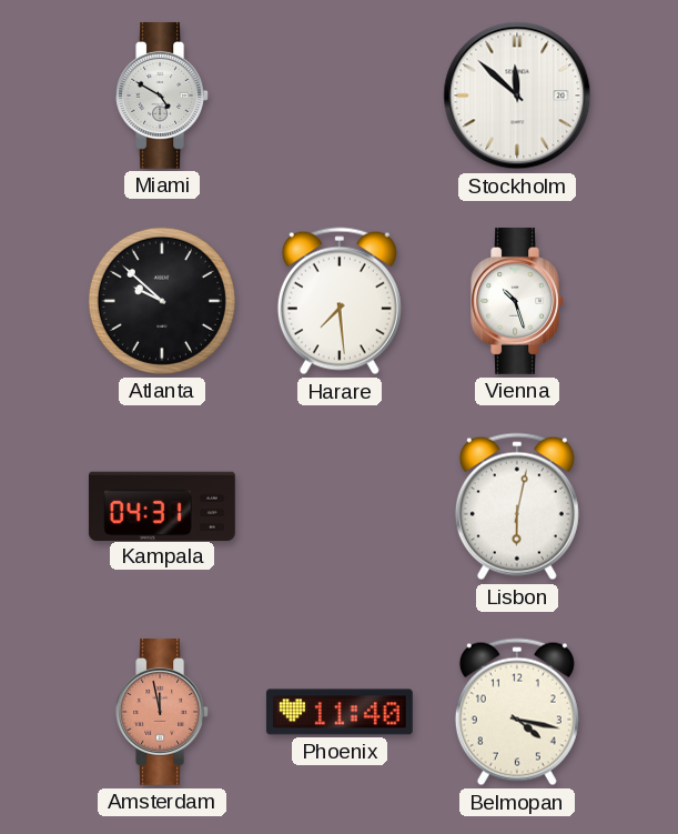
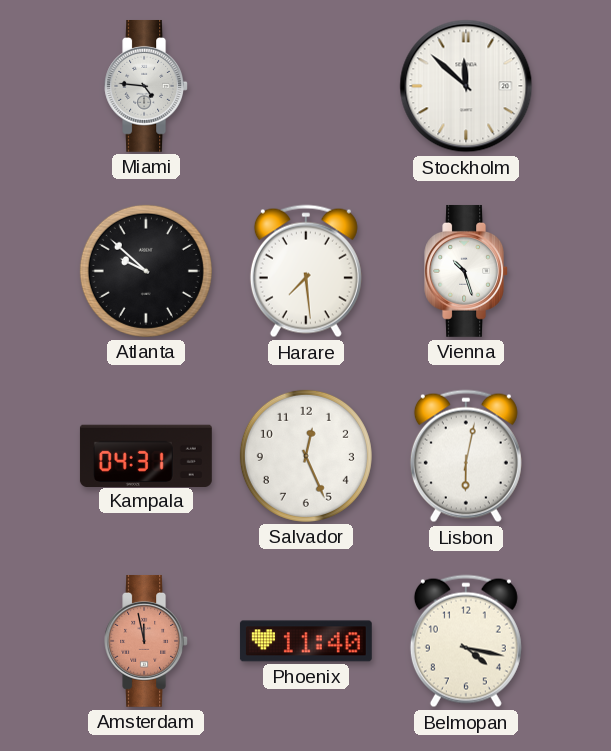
Miami: 4:50 -> 4:46
Salvador: none -> 12:26
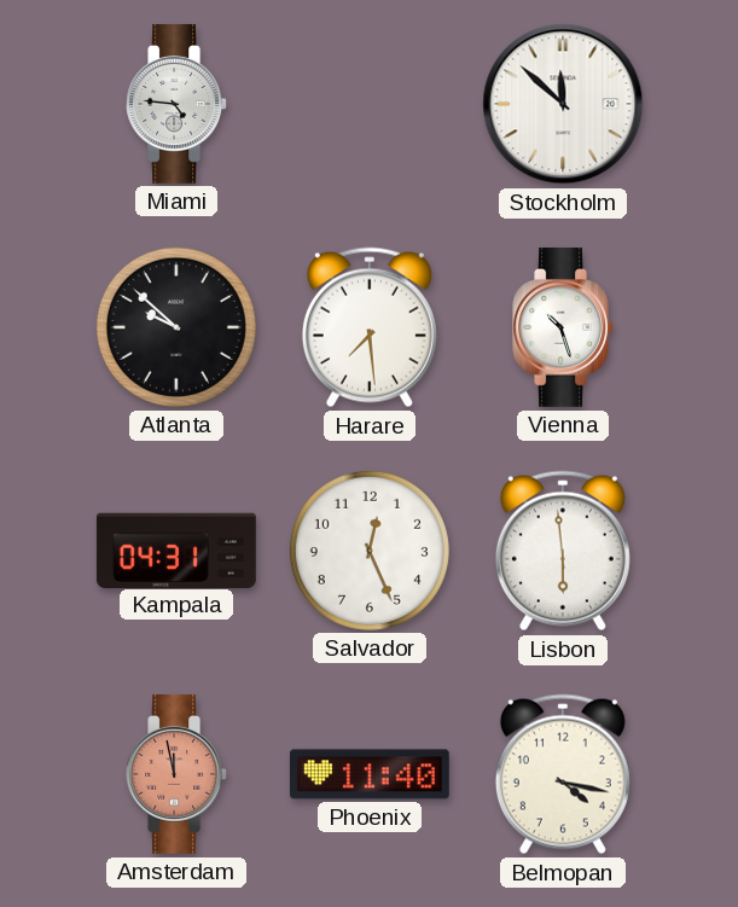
Lisbon: 6:02 -> 5:59
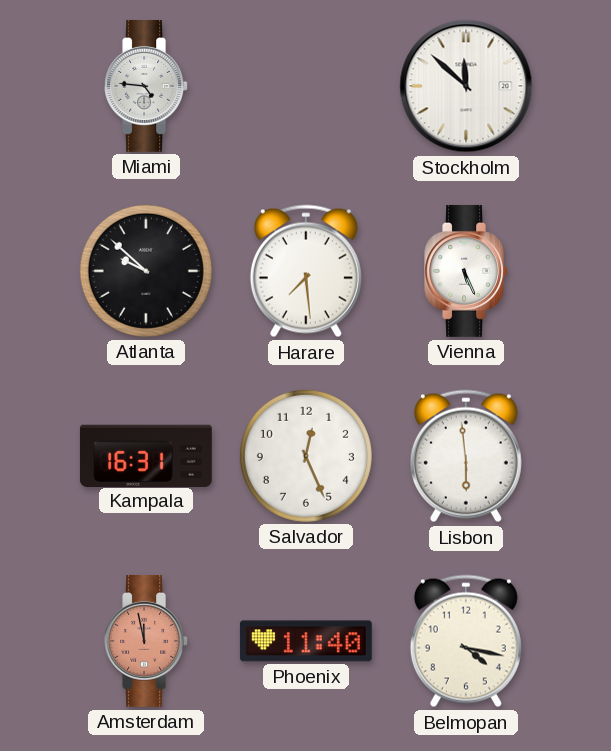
Vienna: 10:27 -> 5:26
Kampala: 04:31 -> 16:31
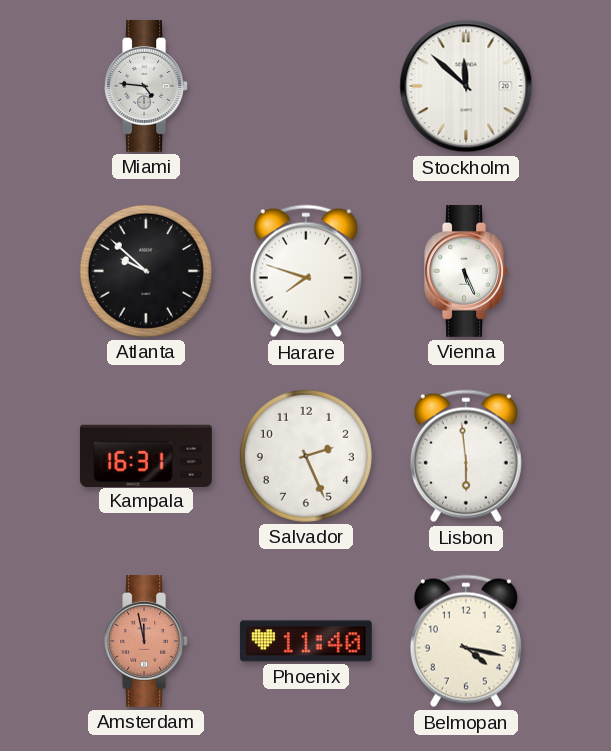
Harare: 7:29 -> 7:48
Salvador: 12:26 -> 2:26
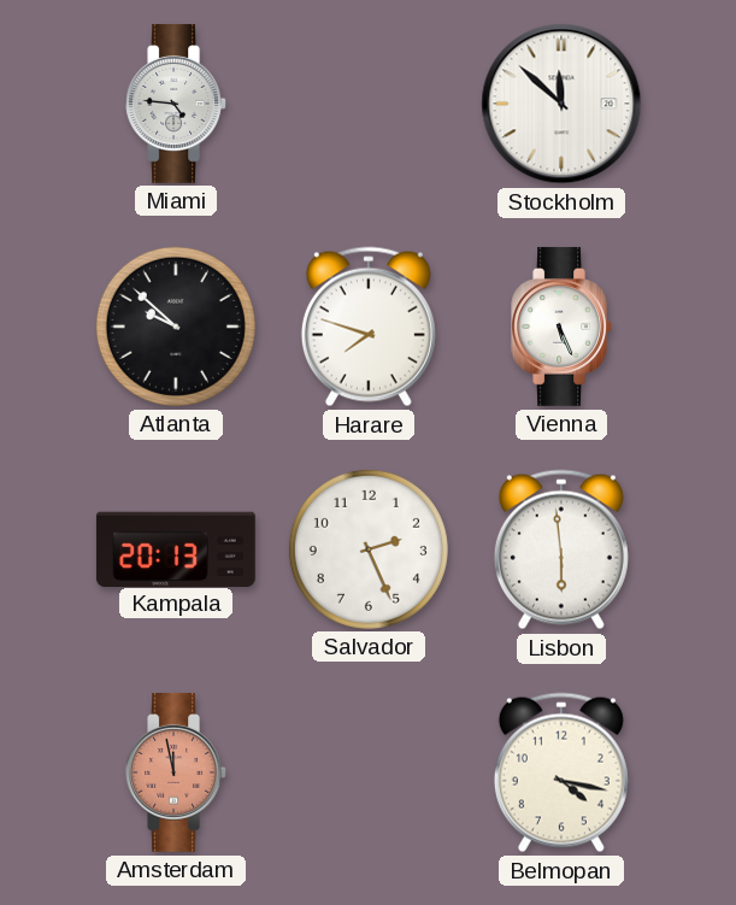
Kampala: 16:31 -> 20:13
Phoenix: 11:40 -> none
